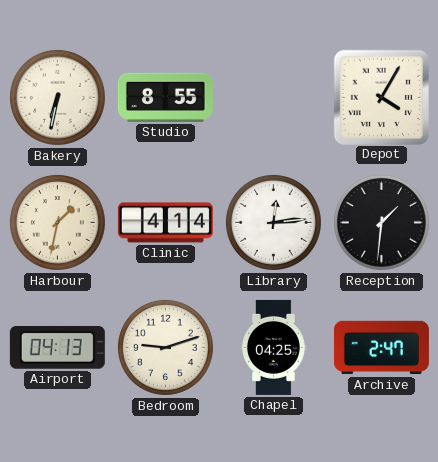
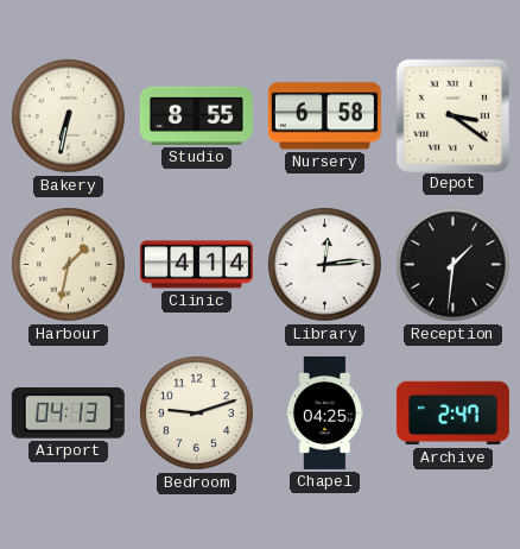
Nursery: none -> 6:58
Depot: 4:05 -> 3:21
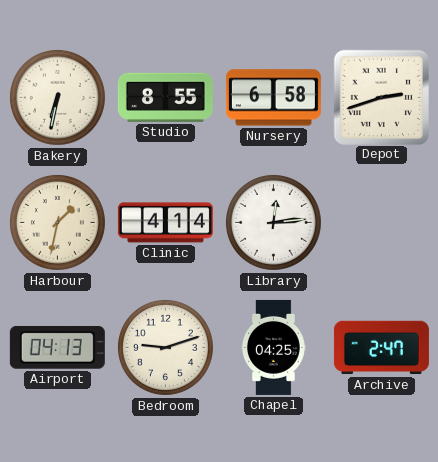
Depot: 3:21 -> 2:42
Reception: 1:31 -> none
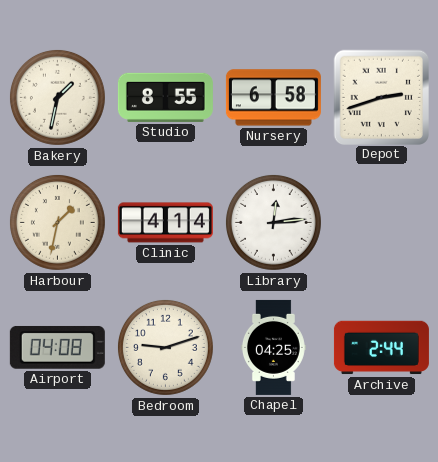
Bakery: 6:32 -> 1:32
Airport: 04:13 -> 04:08
Archive: 2:47 -> 2:44
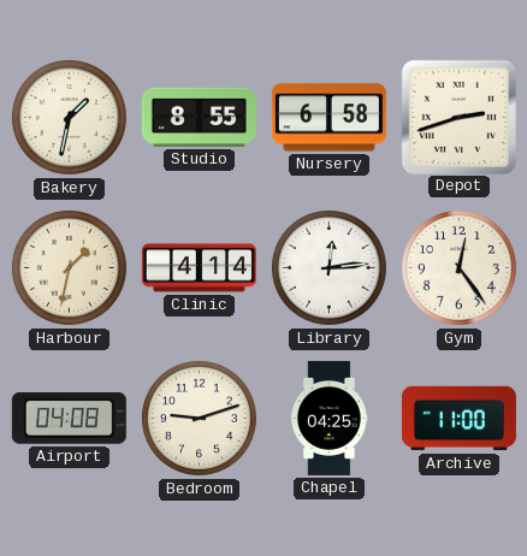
Gym: none -> 12:24
Archive: 2:44 -> 11:00
